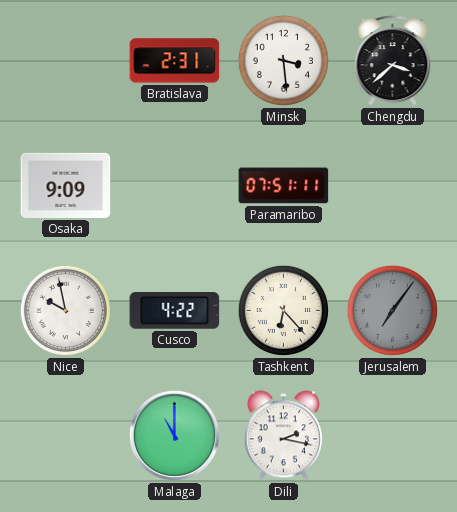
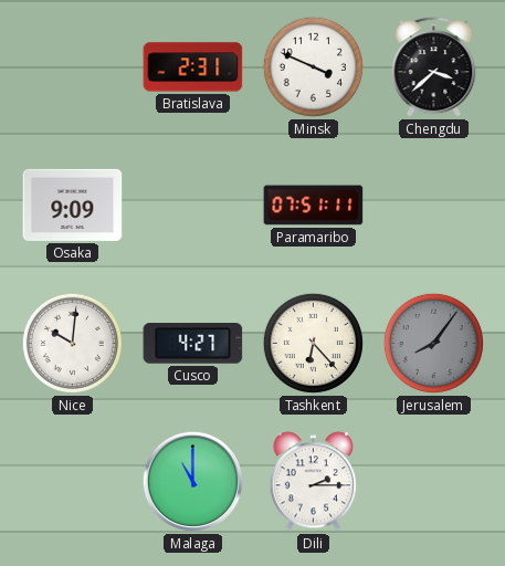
Minsk: 3:29 -> 3:49
Nice: 9:58 -> 10:01
Cusco: 4:22 -> 4:27
Jerusalem: 7:06 -> 8:06
Dili: 2:17 -> 2:15
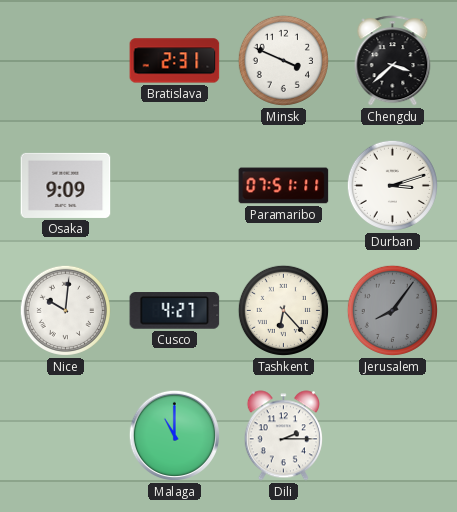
Durban: none -> 3:12
